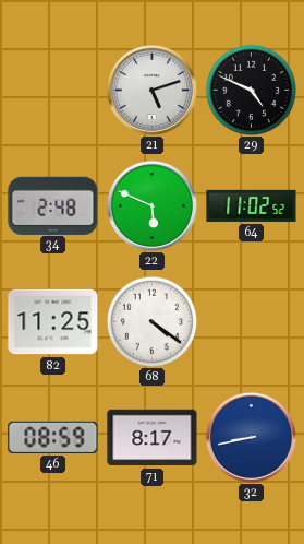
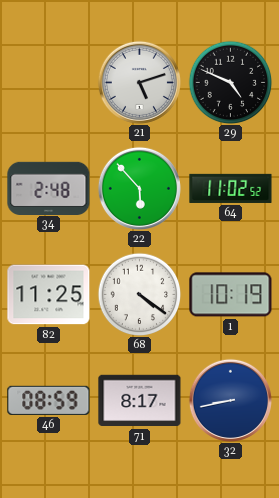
22: 5:49 -> 5:53
1: none -> 10:19
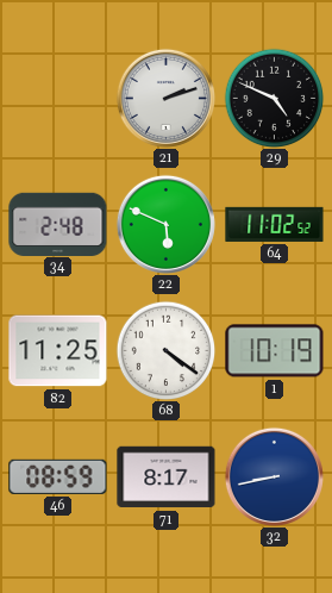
21: 5:12 -> 2:12
22: 5:53 -> 5:49
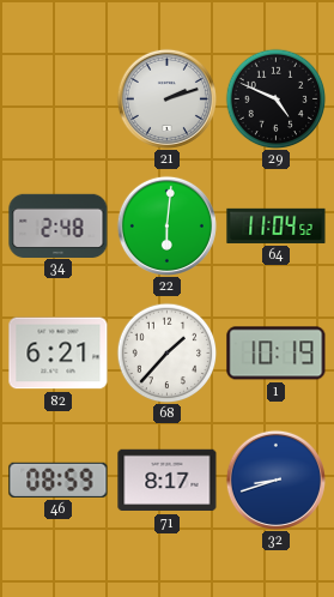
22: 5:49 -> 6:01
64: 11:02 -> 11:04
82: 11:25 -> 6:21
68: 4:21 -> 1:37
32: 8:43 -> 8:42
